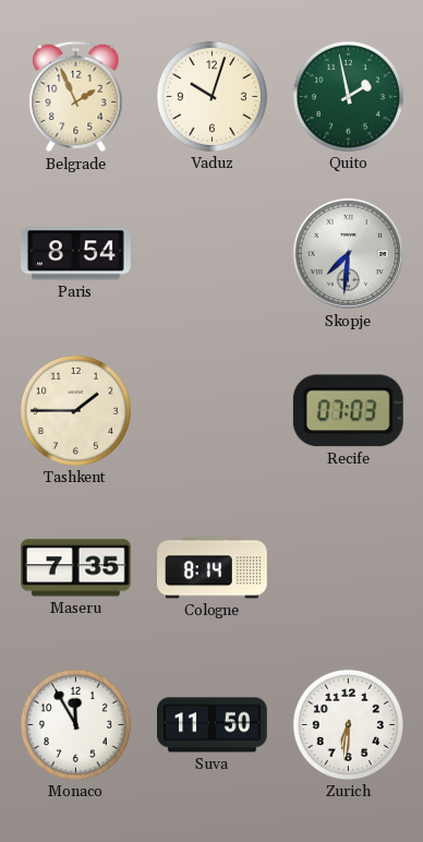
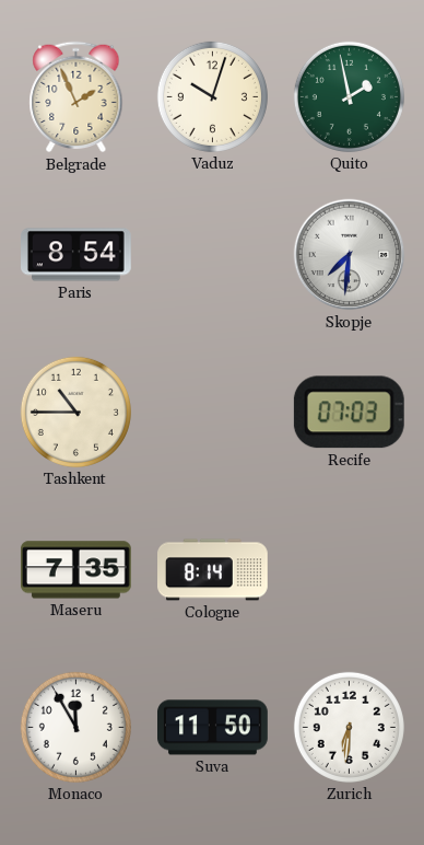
Tashkent: 1:45 -> 10:45
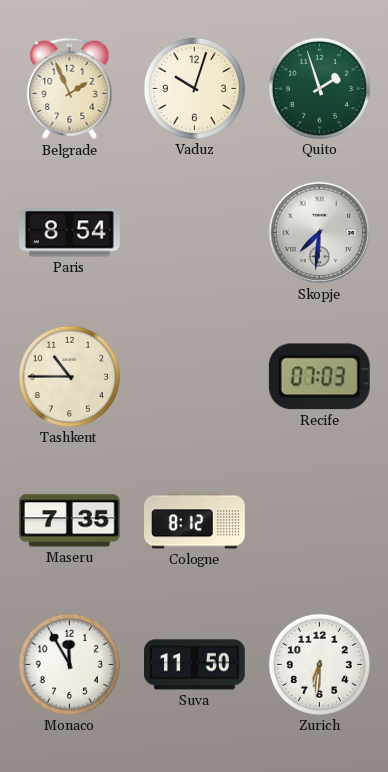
Quito: 1:58 -> 1:57
Cologne: 8:14 -> 8:12
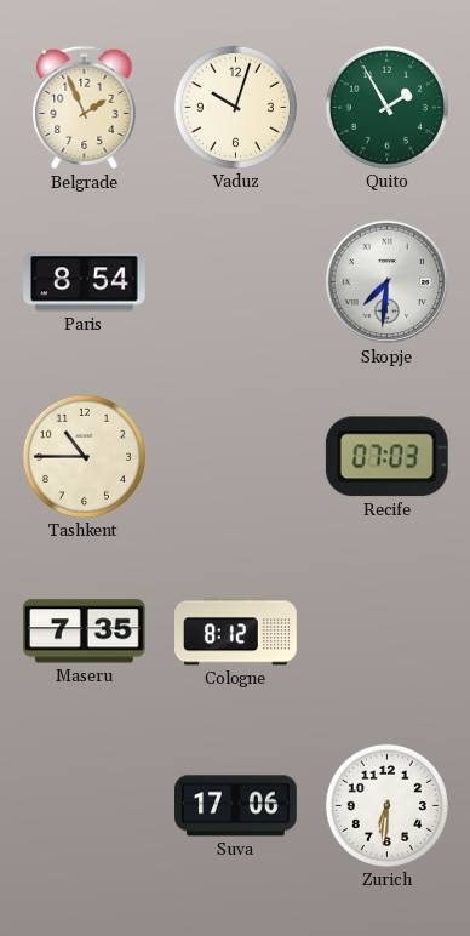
Quito: 1:57 -> 1:55
Monaco: 11:55 -> none
Suva: 11:50 -> 17:06
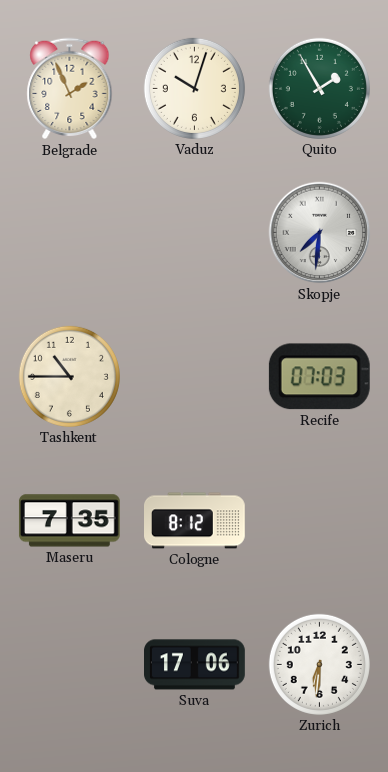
Paris: 8:54 -> none
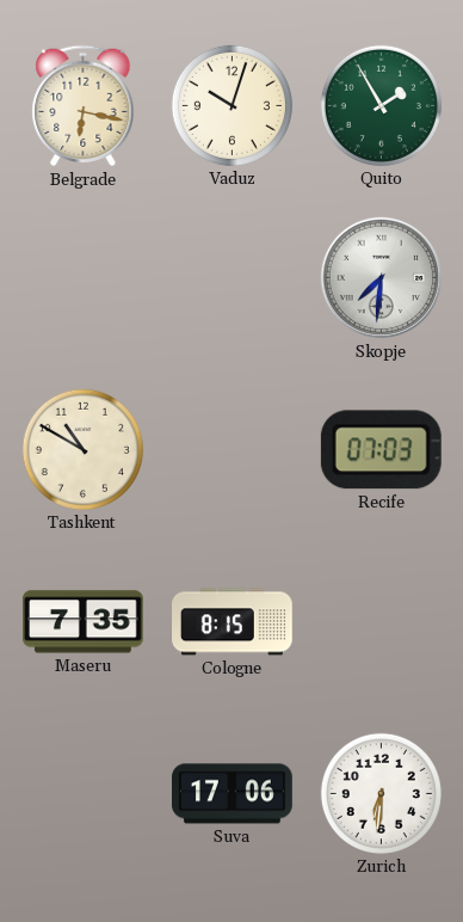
Belgrade: 1:56 -> 6:17
Tashkent: 10:45 -> 10:50
Cologne: 8:12 -> 8:15
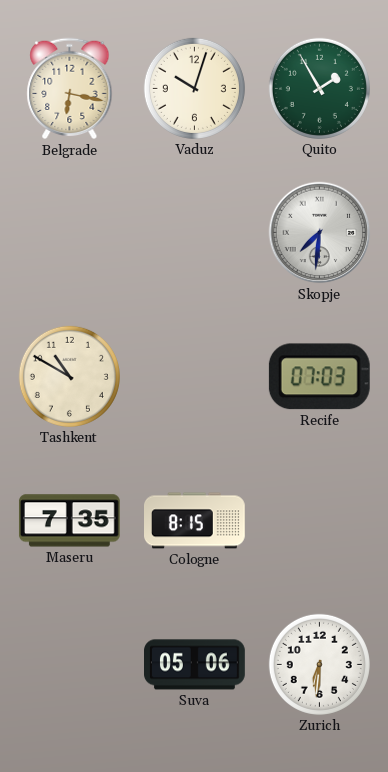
Suva: 17:06 -> 05:06
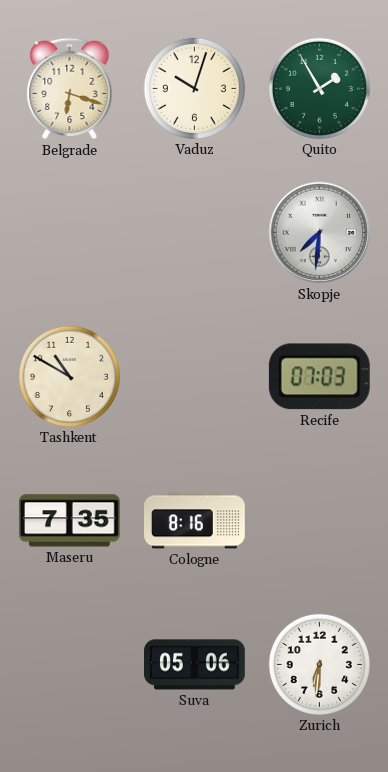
Belgrade: 6:17 -> 6:18
Cologne: 8:15 -> 8:16
